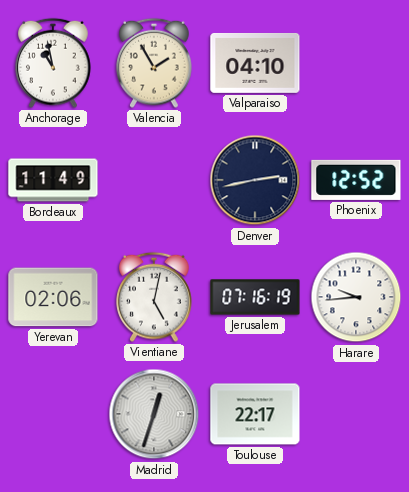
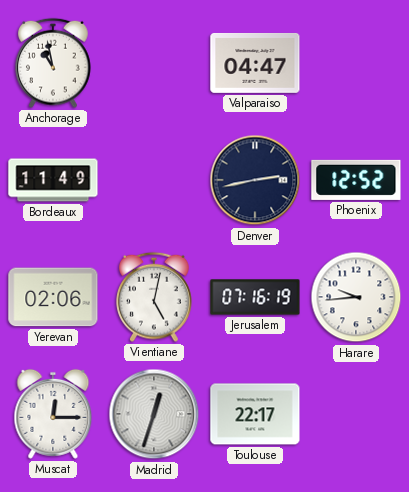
Valencia: 1:55 -> none
Valparaiso: 04:10 -> 04:47
Muscat: none -> 12:15
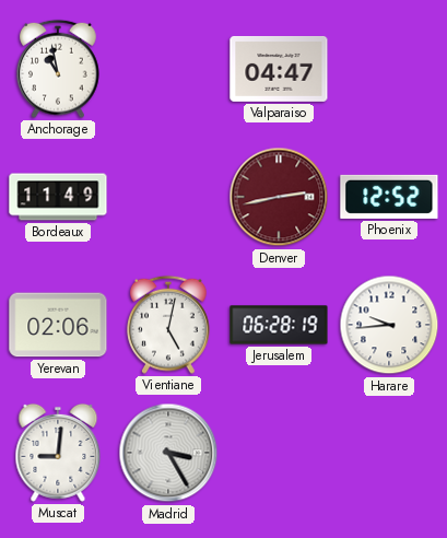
Denver dial: navy -> burgundy
Jerusalem: 07:16 -> 06:28
Muscat: 12:15 -> 9:01
Madrid: 12:33 -> 3:25
Toulouse: 22:17 -> none
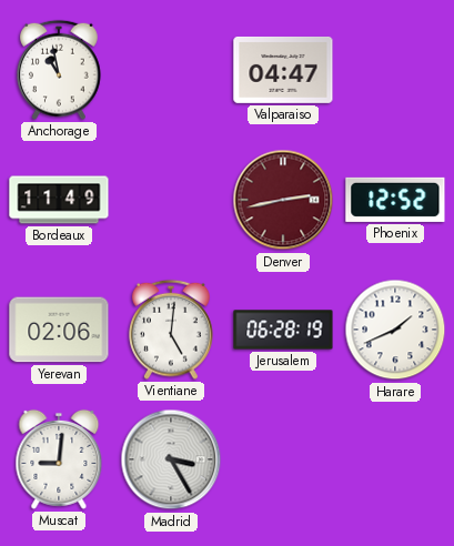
Vientiane: 5:02 -> 5:01
Harare: 9:44 -> 1:41
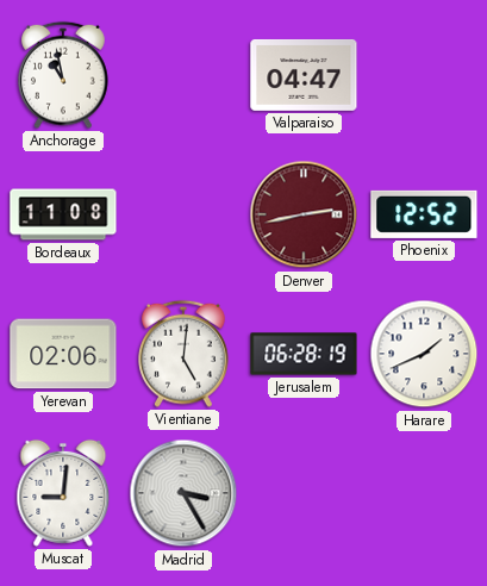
Bordeaux: 11:49 -> 11:08
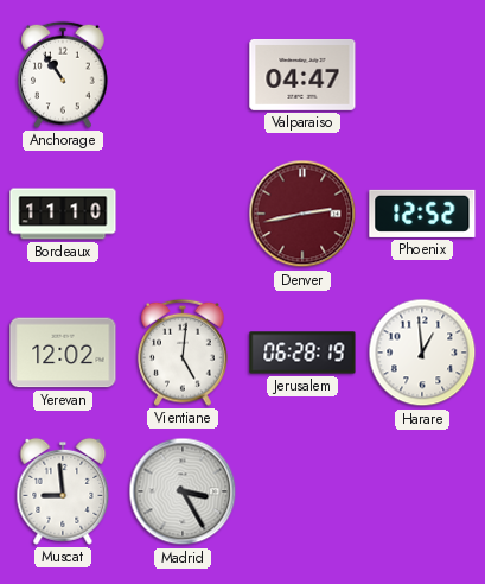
Anchorage: 10:58 -> 10:54
Bordeaux: 11:08 -> 11:10
Yerevan: 02:06 -> 12:02
Harare: 1:41 -> 12:59
Muscat: 9:01 -> 8:59
